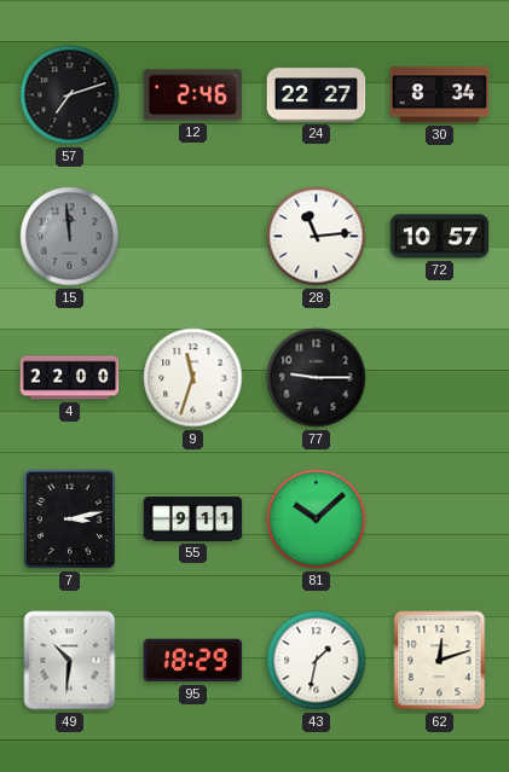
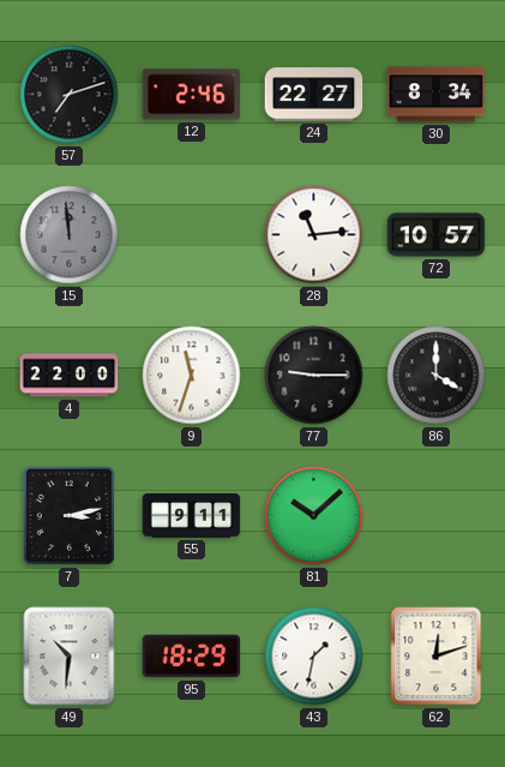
86: none -> 4:00
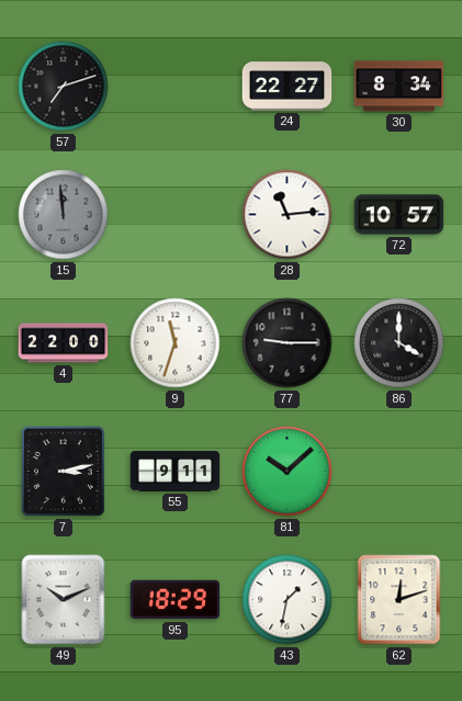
12: 2:46 -> none
49: 10:31 -> 10:11
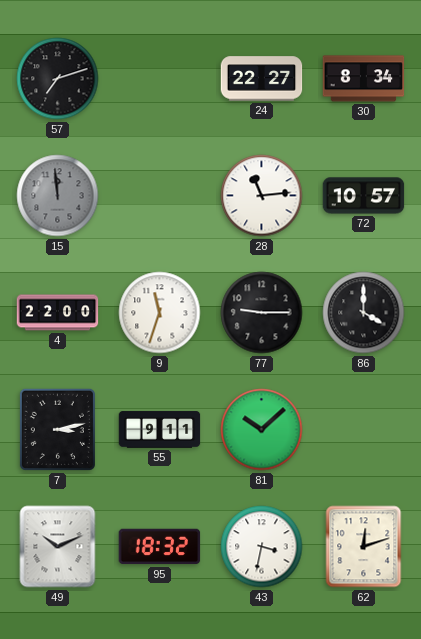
95: 18:29 -> 18:32
43: 1:32 -> 3:32
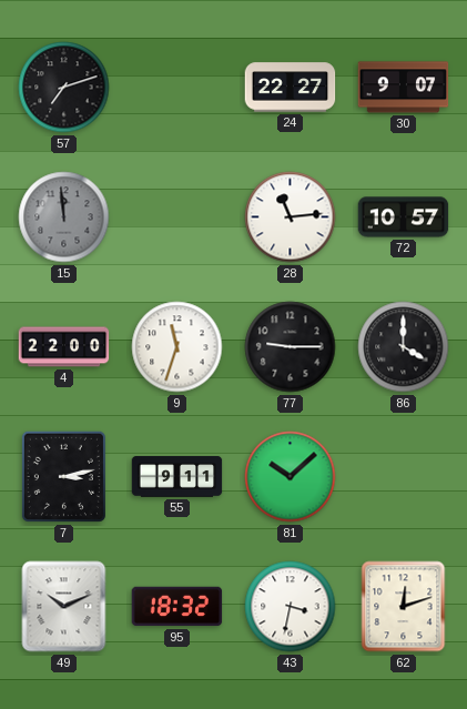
30: 8:34 -> 9:07
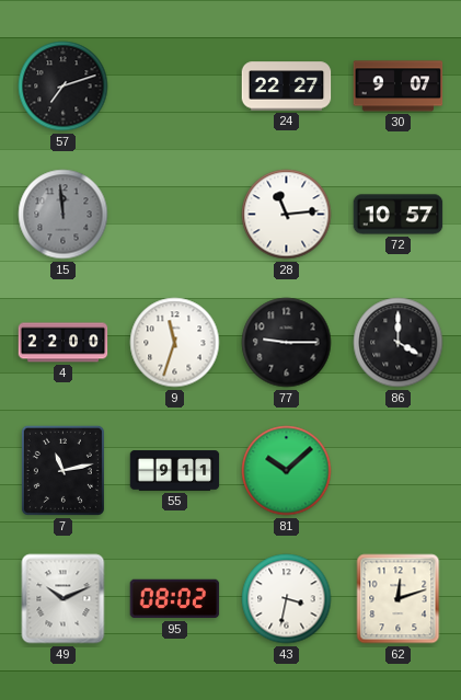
7: 3:13 -> 11:13
95: 18:32 -> 08:02
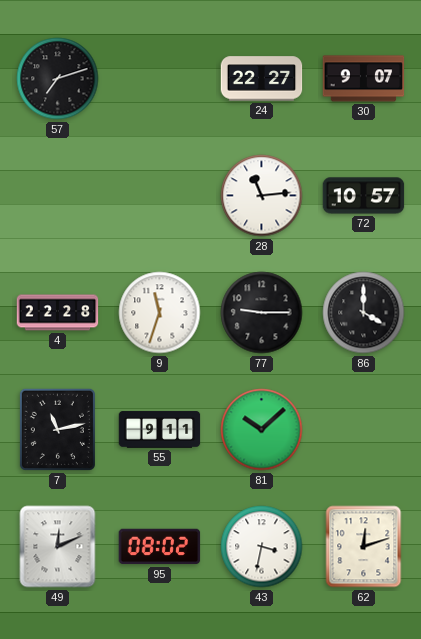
15: 11:59 -> none
4: 22:00 -> 22:28
49: 10:11 -> 12:11
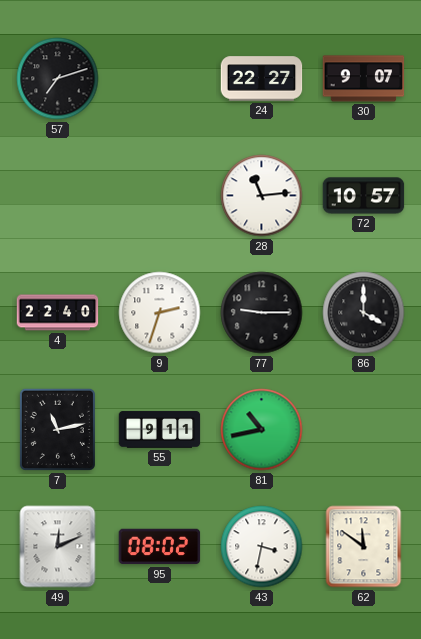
4: 22:28 -> 22:40
9: 11:33 -> 2:33
81: 10:08 -> 10:43
62: 12:12 -> 11:51
